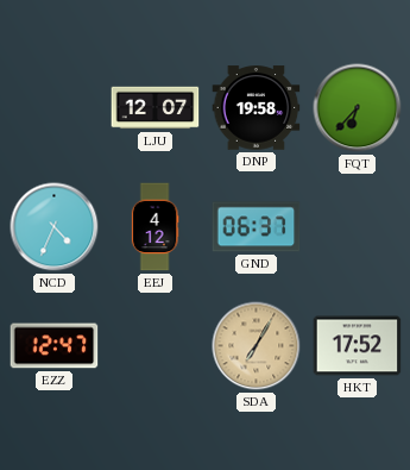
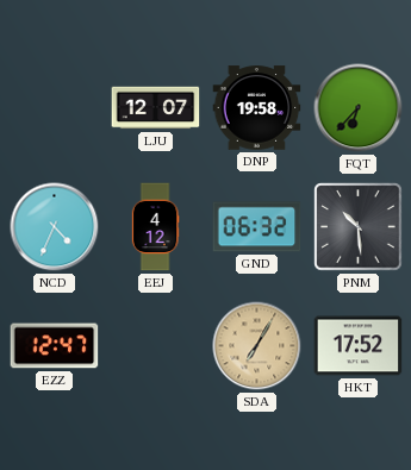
GND: 06:37 -> 06:32
PNM: none -> 10:29
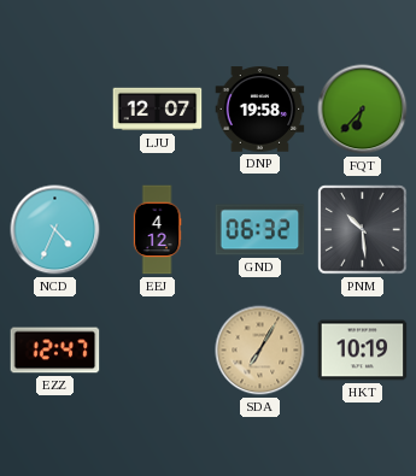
HKT: 17:52 -> 10:19
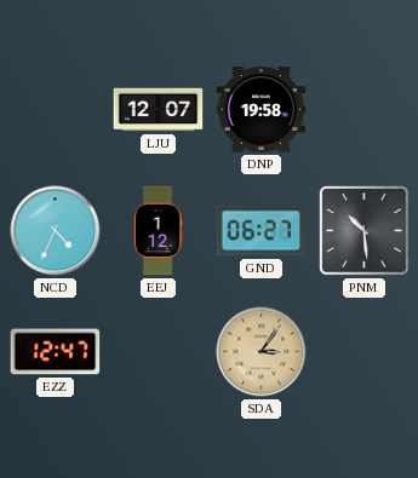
FQT: 6:37 -> none
EEJ: 4:12 -> 1:12
GND: 06:32 -> 06:27
SDA: 7:05 -> 3:06
HKT: 10:19 -> none
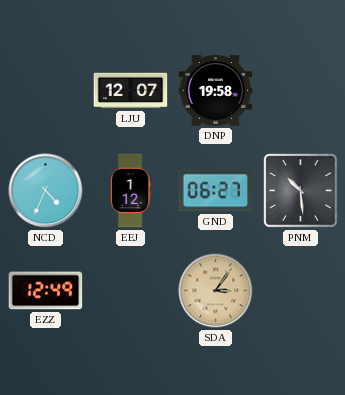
EZZ: 12:47 -> 12:49
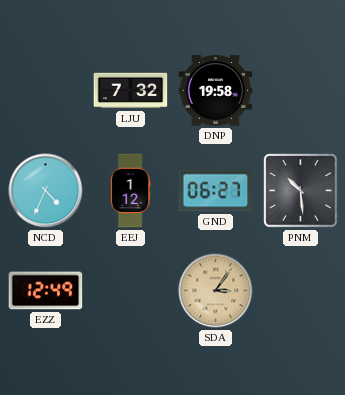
LJU: 12:07 -> 7:32
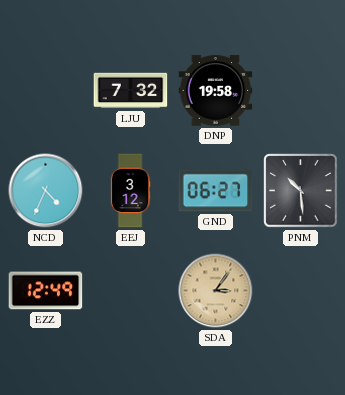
EEJ: 1:12 -> 3:12
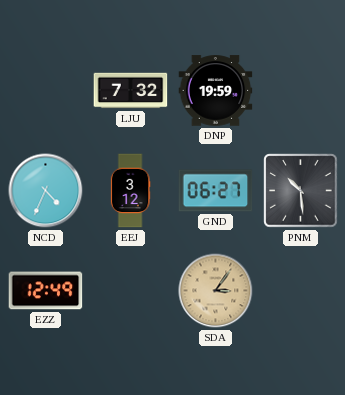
DNP: 19:58 -> 19:59
